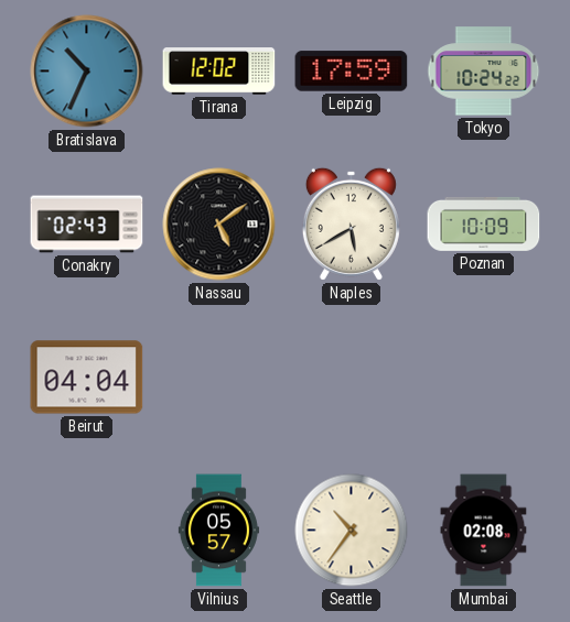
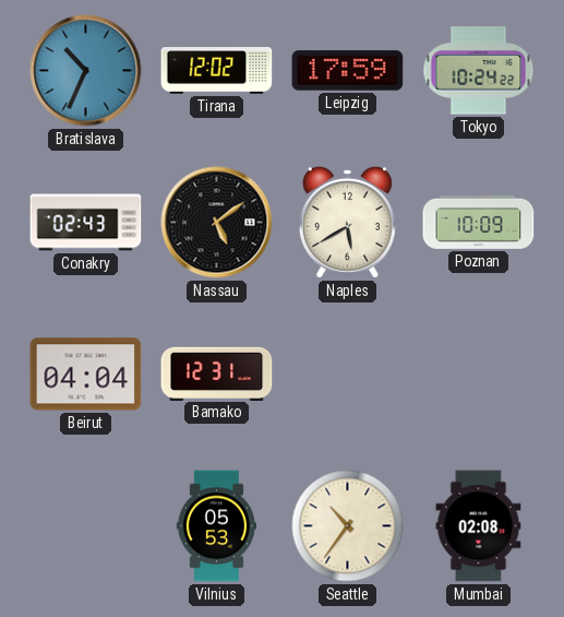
Bamako: none -> 12:31
Vilnius: 05:57 -> 05:53
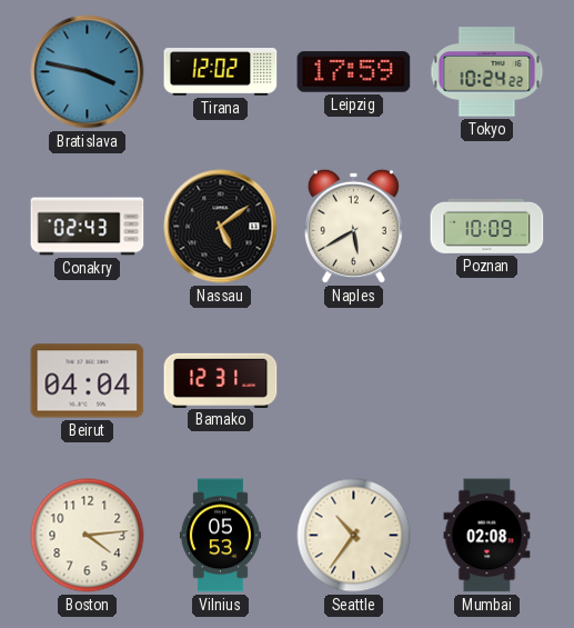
Bratislava: 10:34 -> 3:47
Boston: none -> 4:14
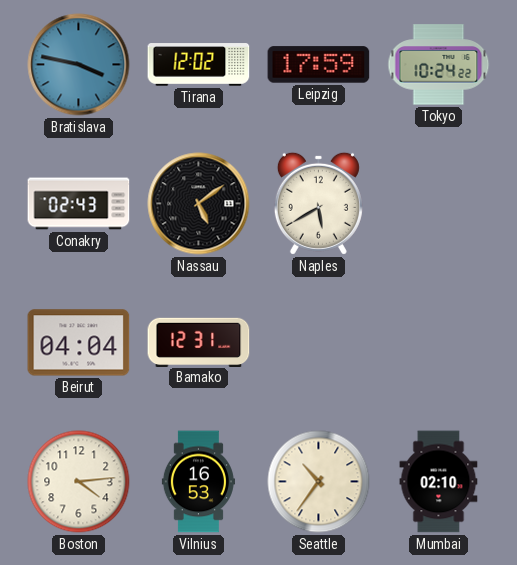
Poznan: 10:09 -> none
Vilnius: 05:53 -> 16:53
Mumbai: 02:08 -> 02:10
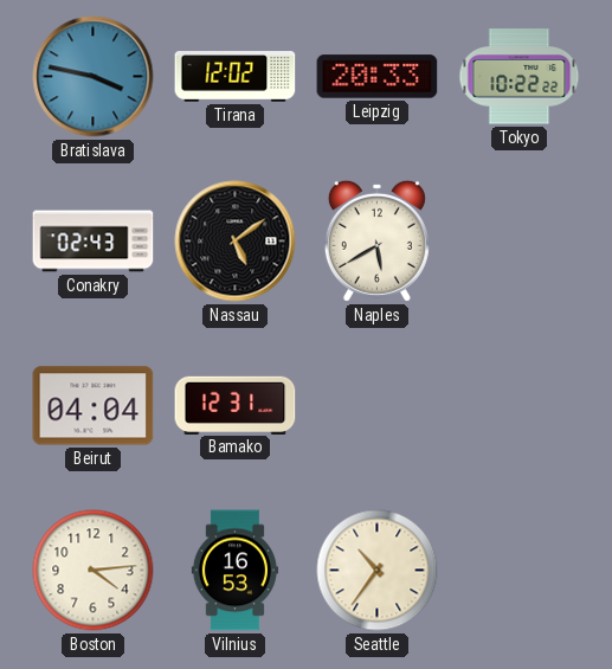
Leipzig: 17:59 -> 20:33
Tokyo: 10:24 -> 10:22
Mumbai: 02:10 -> none
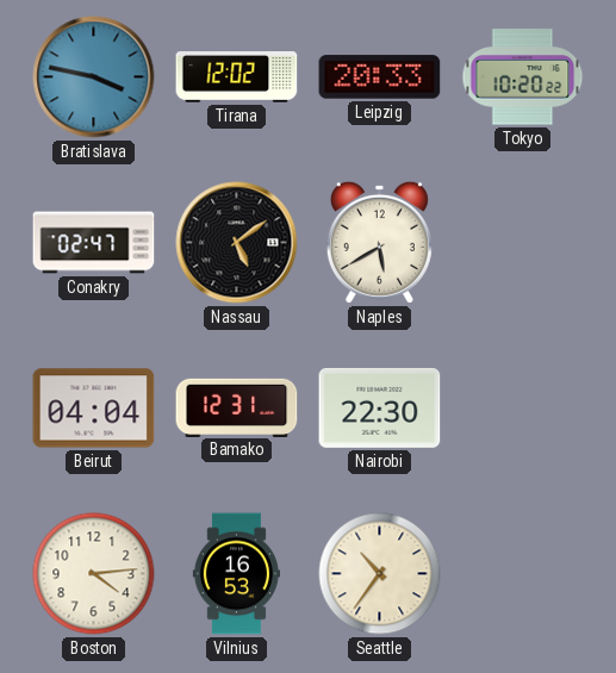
Tokyo: 10:22 -> 10:20
Conakry: 02:43 -> 02:47
Nairobi: none -> 22:30
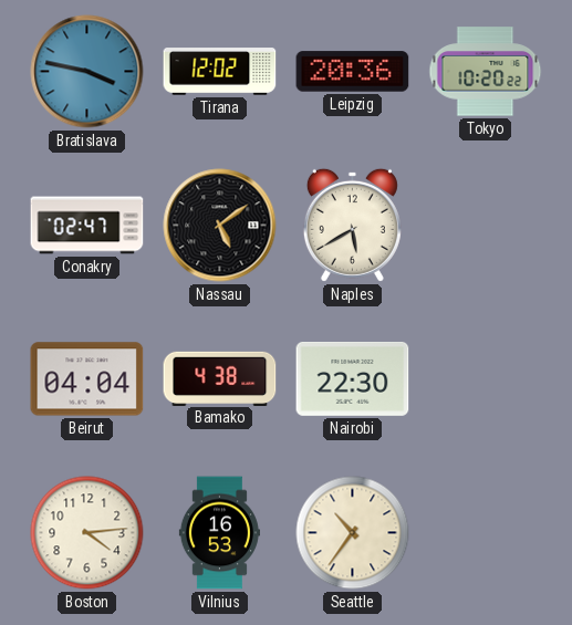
Leipzig: 20:33 -> 20:36
Bamako: 12:31 -> 4:38
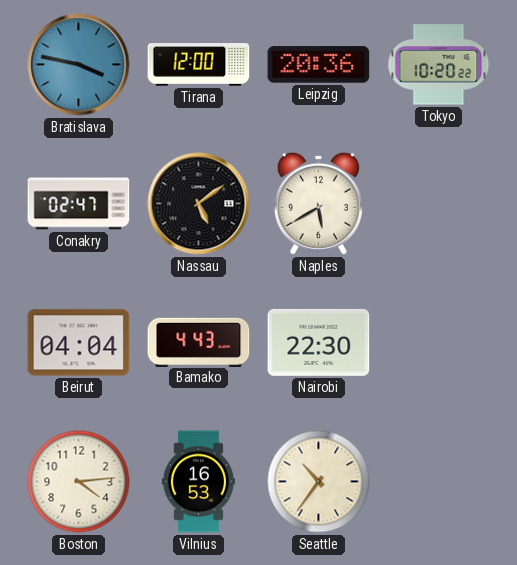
Tirana: 12:02 -> 12:00
Bamako: 4:38 -> 4:43
